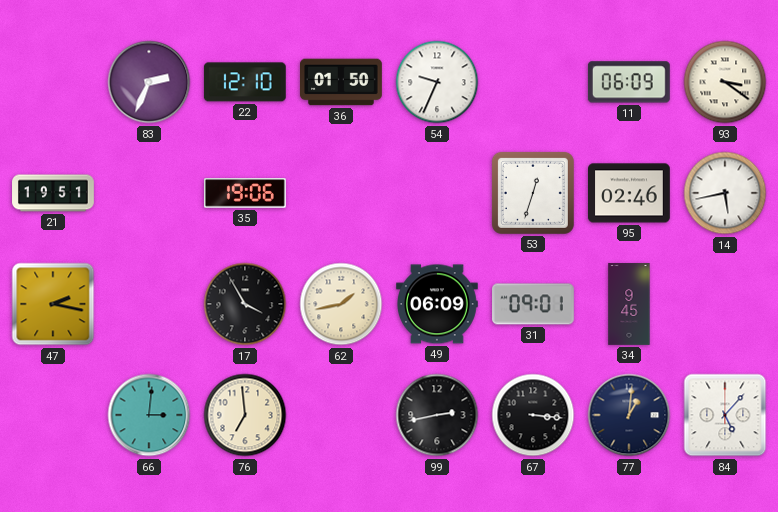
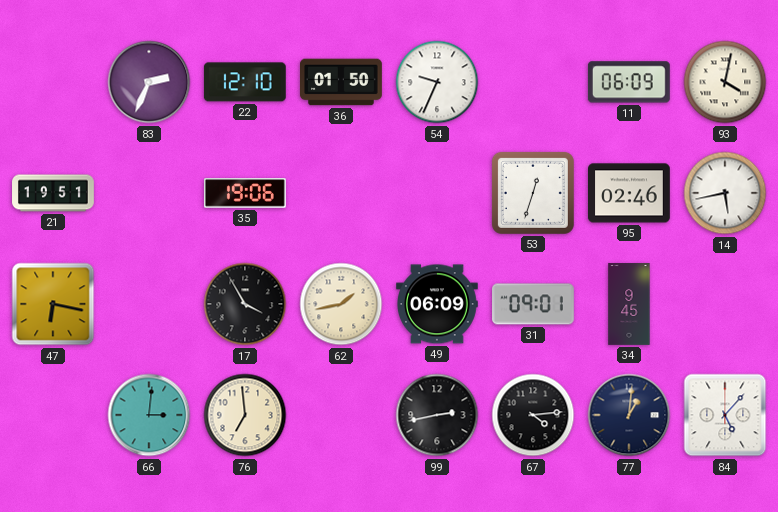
93: 3:21 -> 4:02
47: 2:17 -> 6:17
67: 3:16 -> 4:14
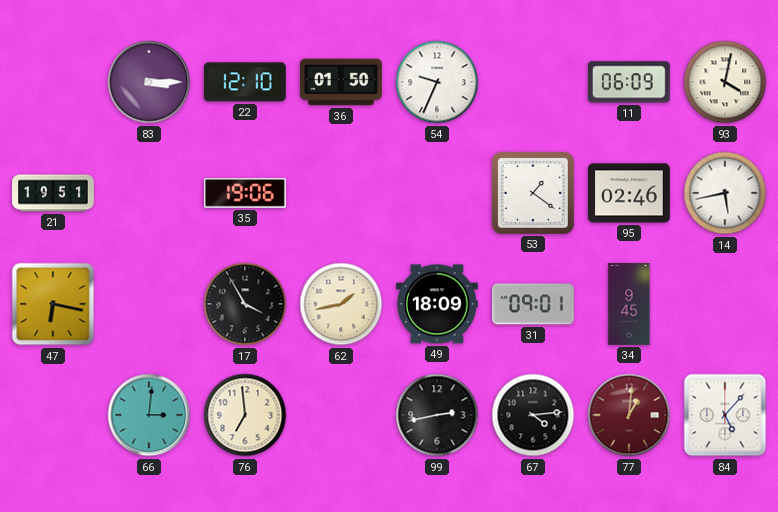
83: 2:34 -> 3:15
53: 12:33 -> 1:21
49: 06:09 -> 18:09
77 dial: navy -> burgundy
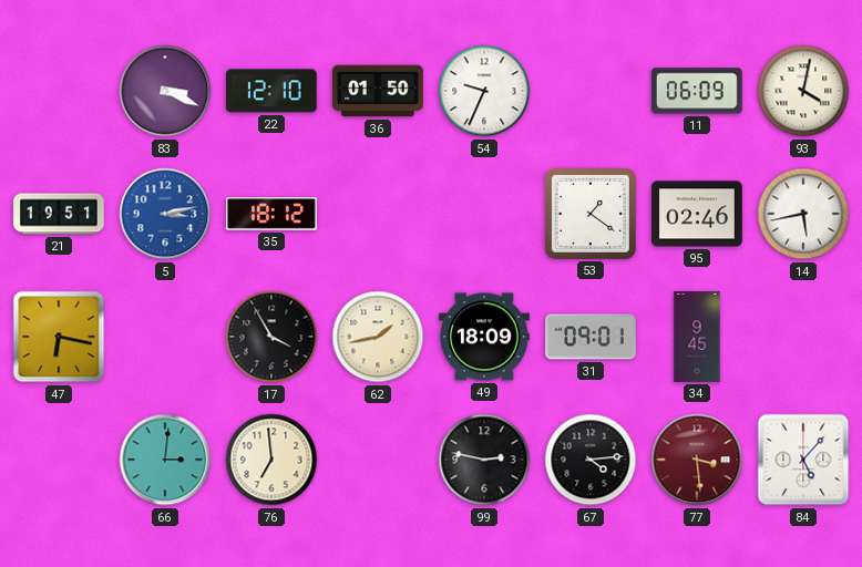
83: 3:15 -> 3:19
5: none -> 3:13
35: 19:06 -> 18:12
99: 2:43 -> 2:47
77: 1:01 -> 3:29
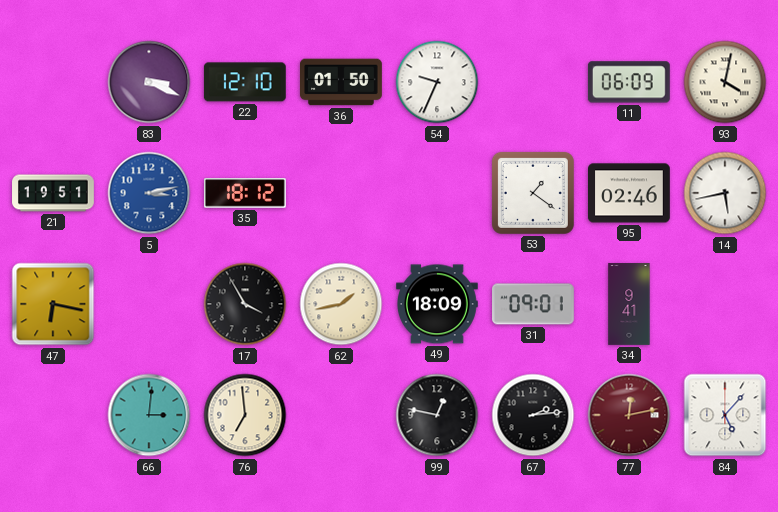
34: 9:45 -> 9:41
99: 2:47 -> 12:47
67: 4:14 -> 2:14
77: 3:29 -> 12:13
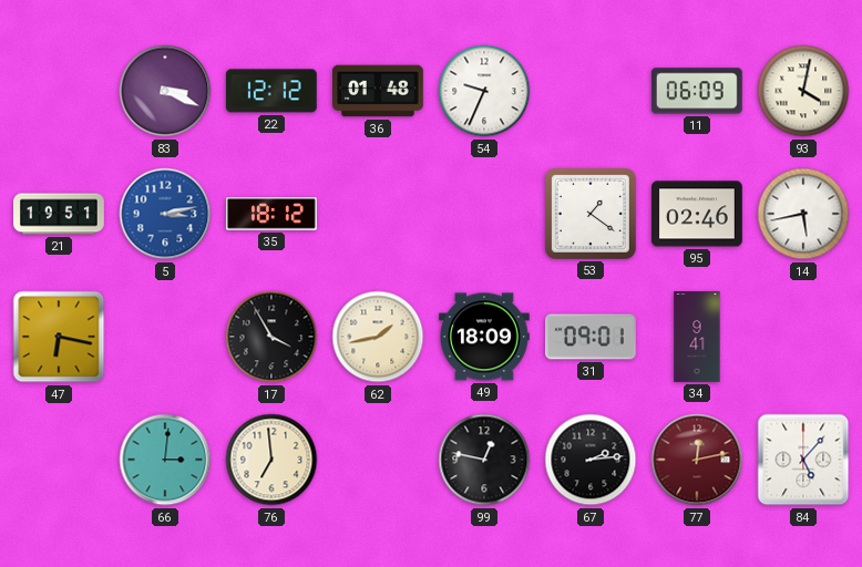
22: 12:10 -> 12:12
36: 01:50 -> 01:48
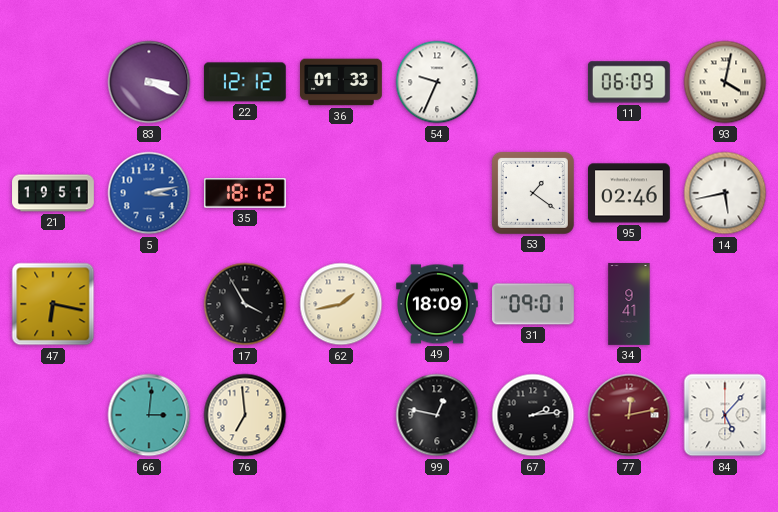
36: 01:48 -> 01:33
